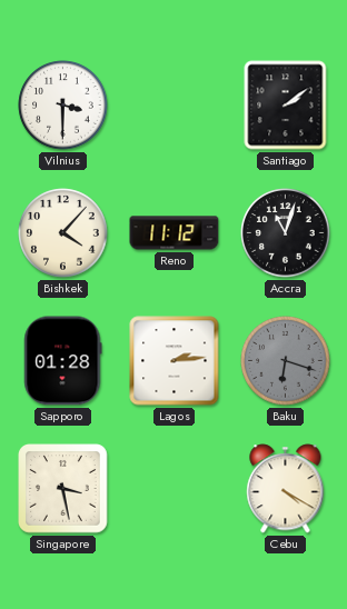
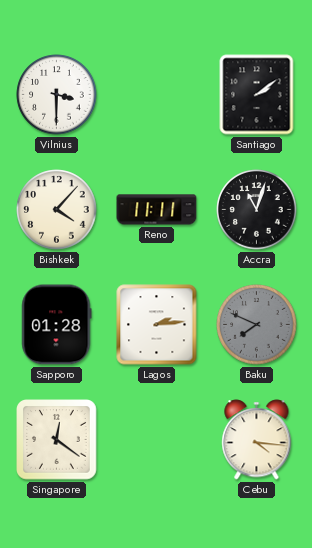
Reno: 11:12 -> 11:11
Baku: 6:18 -> 7:49
Singapore: 3:28 -> 12:21
Cebu: 4:20 -> 4:16
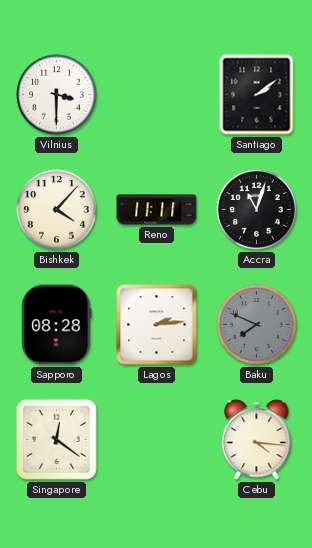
Sapporo: 01:28 -> 08:28
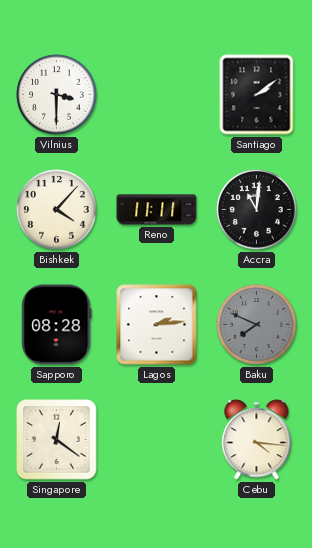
Accra: 11:03 -> 11:01
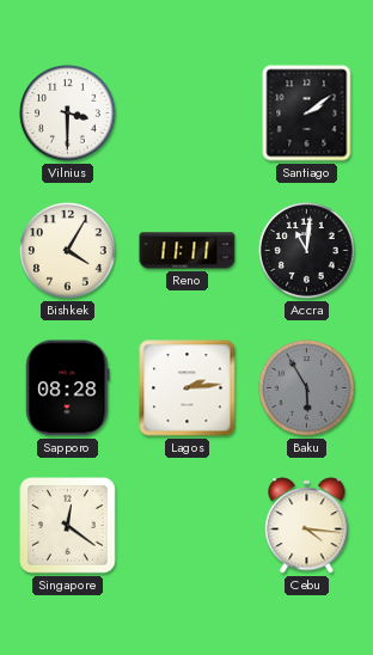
Bishkek: 4:07 -> 4:05
Baku: 7:49 -> 5:55
